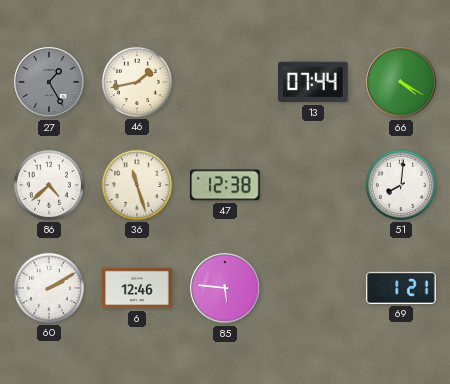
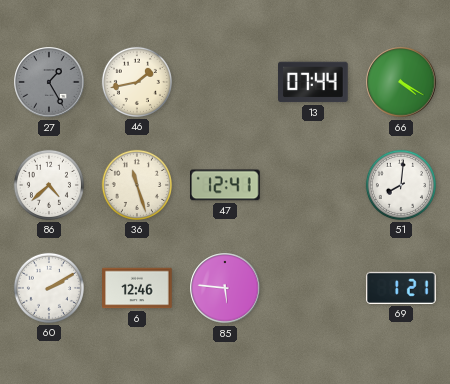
47: 12:38 -> 12:41
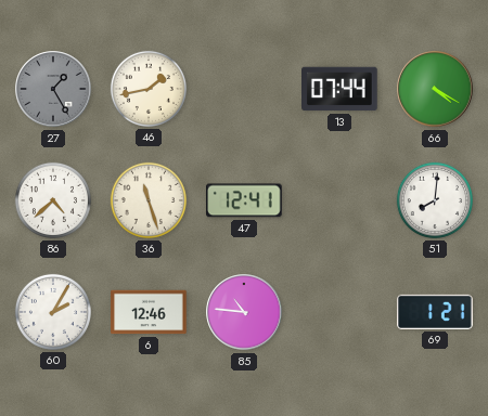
60: 2:10 -> 2:05
85: 5:46 -> 10:46
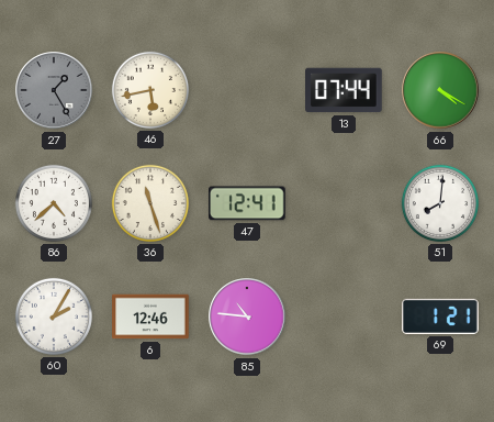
46: 1:43 -> 5:43
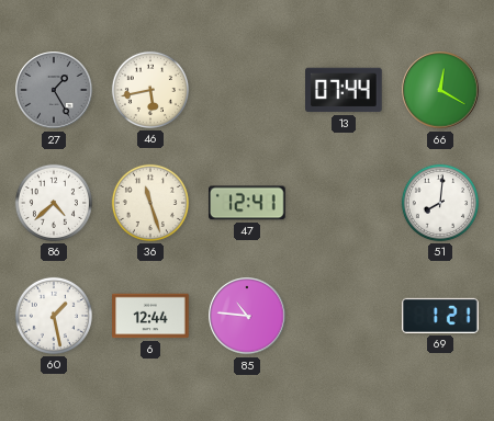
66: 4:20 -> 12:20
60: 2:05 -> 1:28
6: 12:46 -> 12:44
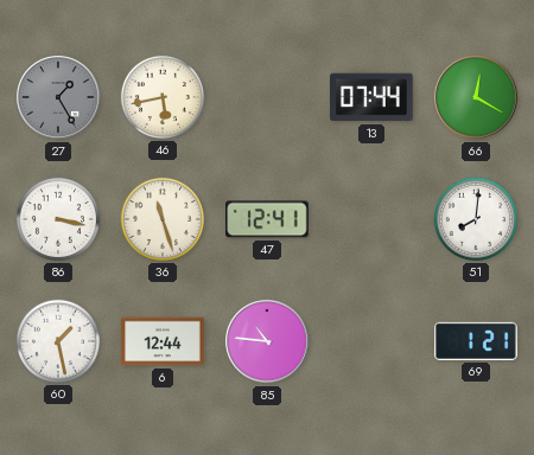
86: 4:38 -> 3:17
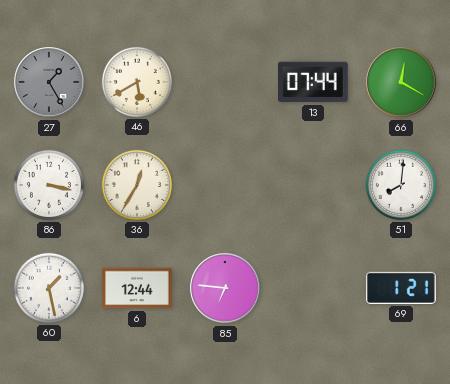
46: 5:43 -> 5:40
36: 11:27 -> 12:35
47: 12:41 -> none
85: 10:46 -> 6:46
